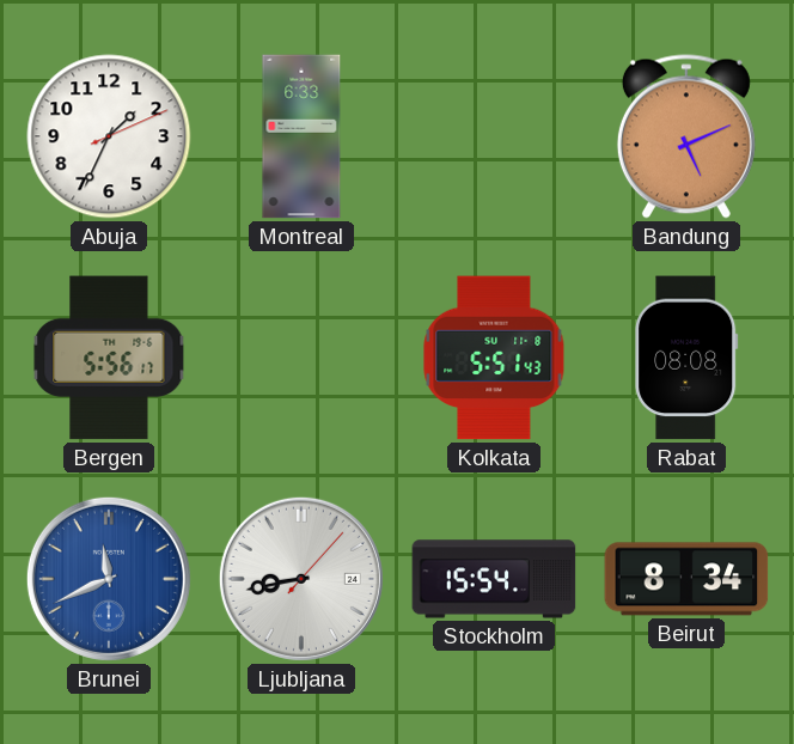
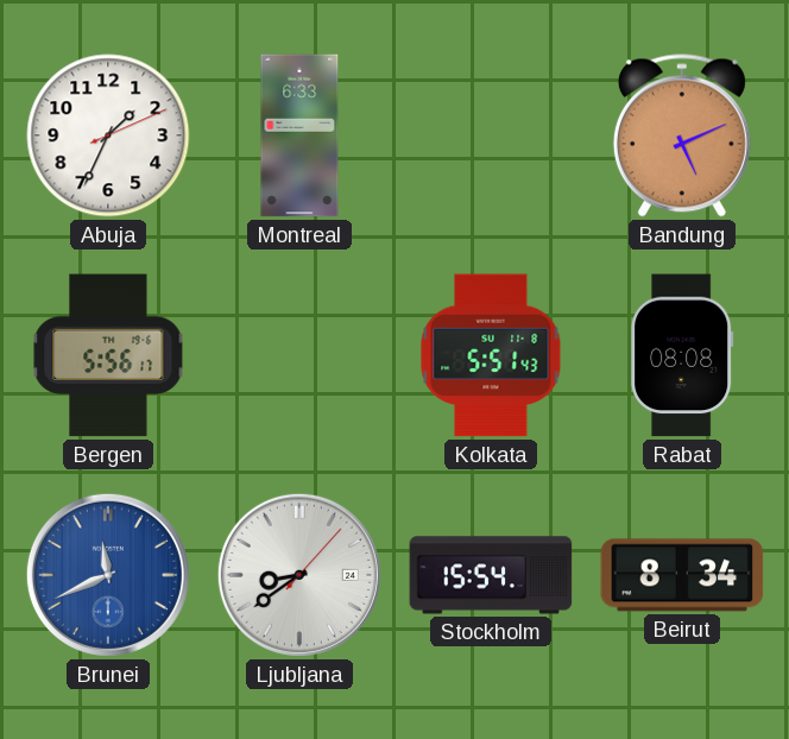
Ljubljana: 8:43 -> 8:39
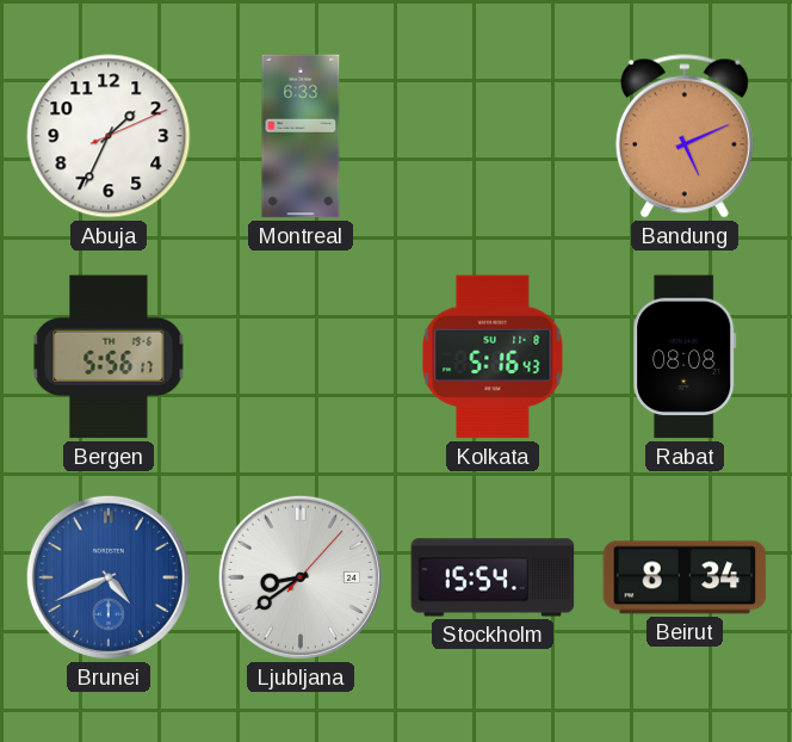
Kolkata: 5:51 -> 5:16
Brunei: 11:41 -> 4:41
